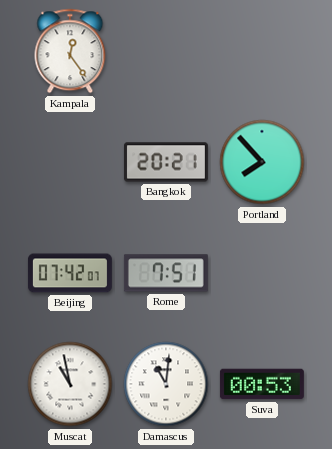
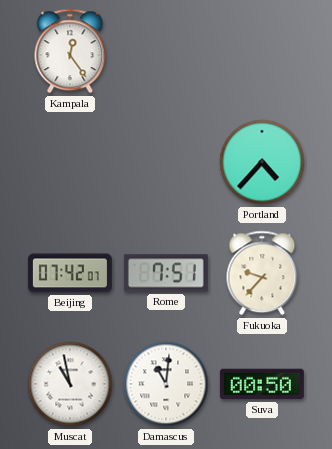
Bangkok: 20:21 -> none
Portland: 7:53 -> 4:37
Fukuoka: none -> 9:37
Suva: 00:53 -> 00:50
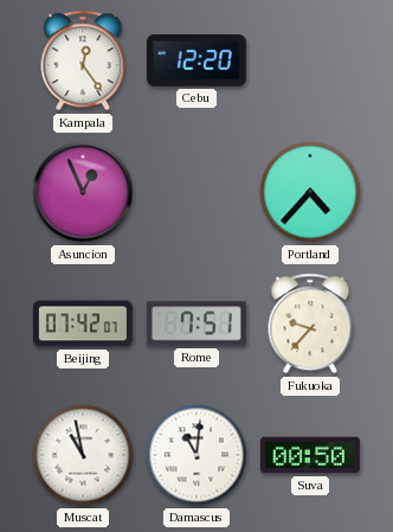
Cebu: none -> 12:20
Asuncion: none -> 12:56
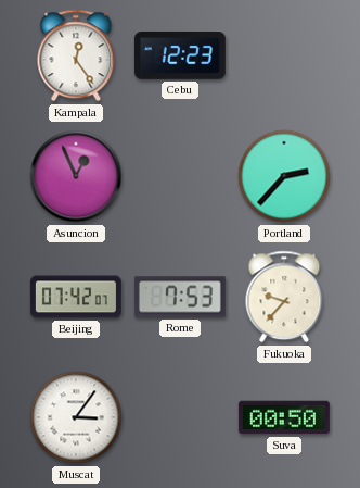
Cebu: 12:20 -> 12:23
Portland: 4:37 -> 2:37
Rome: 7:51 -> 7:53
Muscat: 10:58 -> 3:06
Damascus: 11:01 -> none
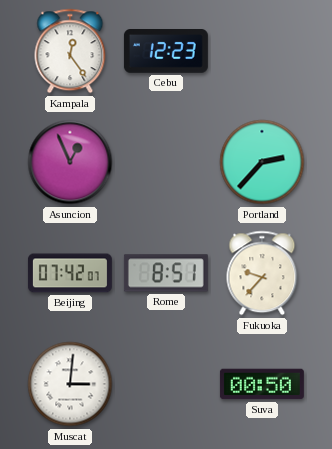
Rome: 7:53 -> 8:51
Muscat: 3:06 -> 3:01
